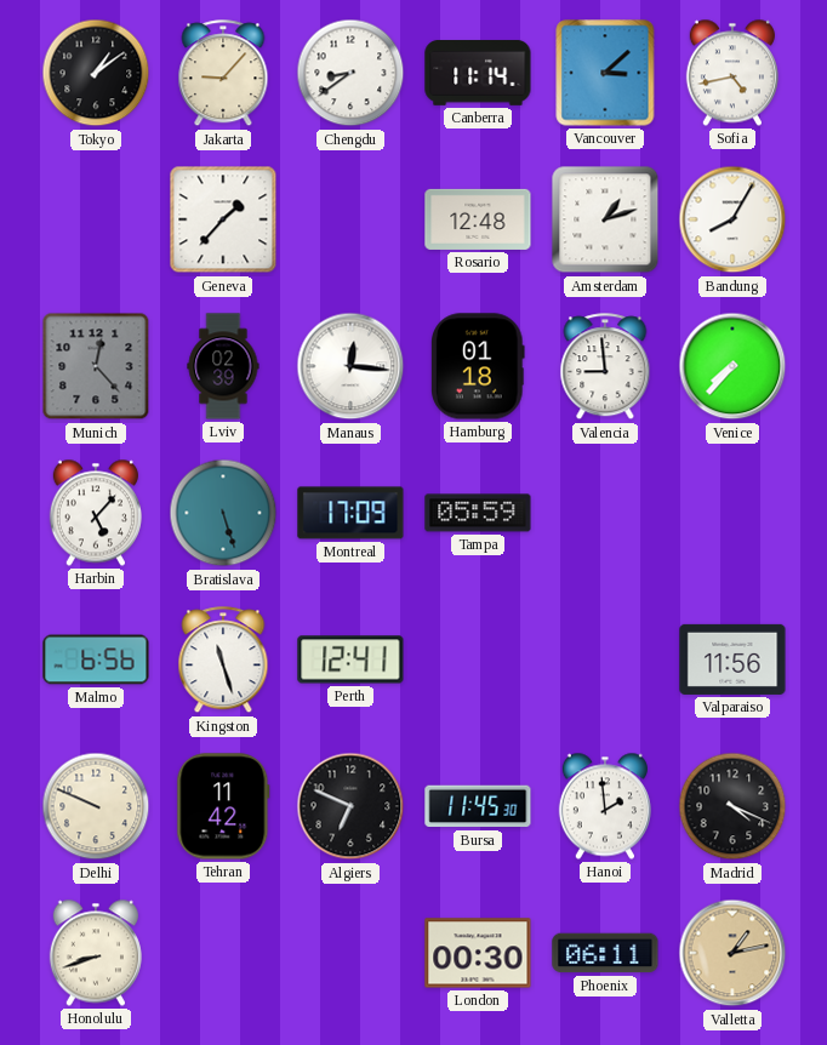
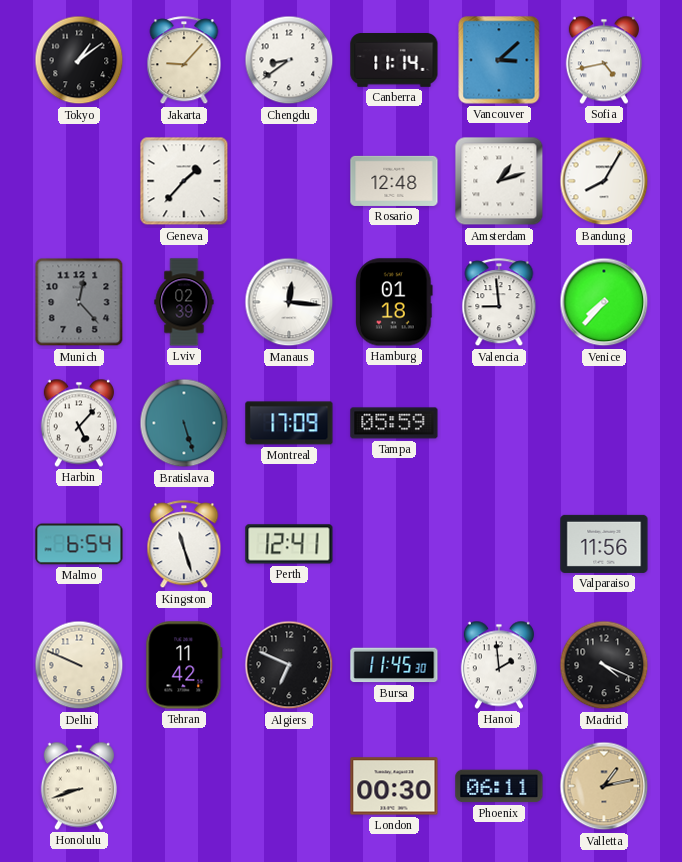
Malmo: 6:56 -> 6:54
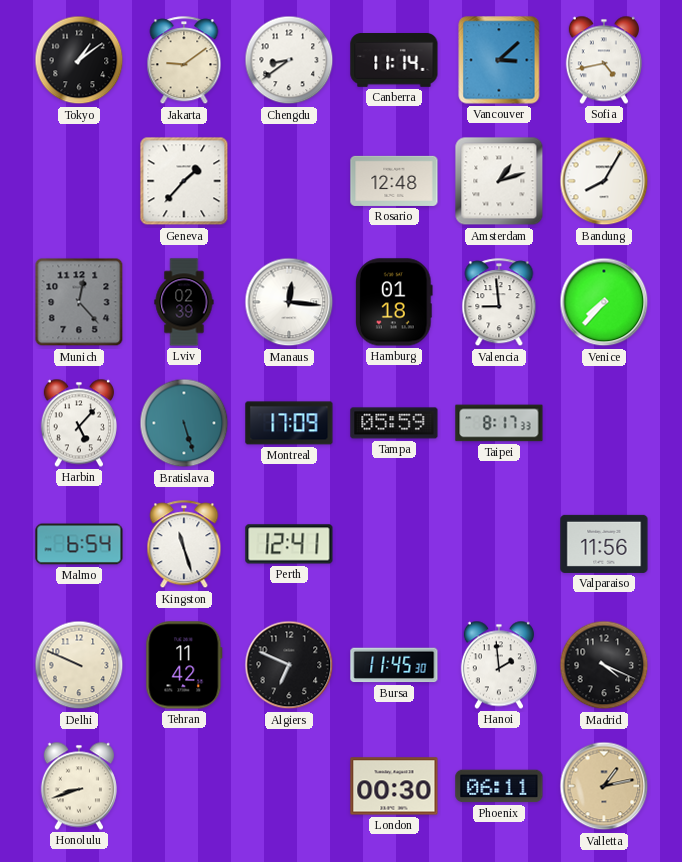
Jakarta: 9:07 -> 9:09
Taipei: none -> 8:17
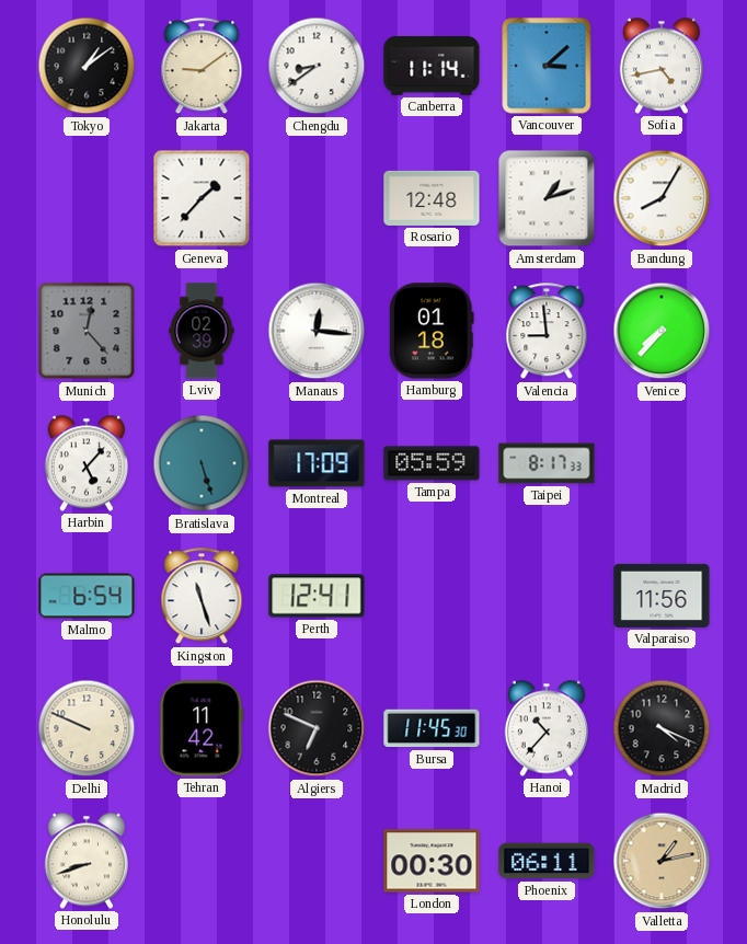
Hanoi: 1:59 -> 10:37
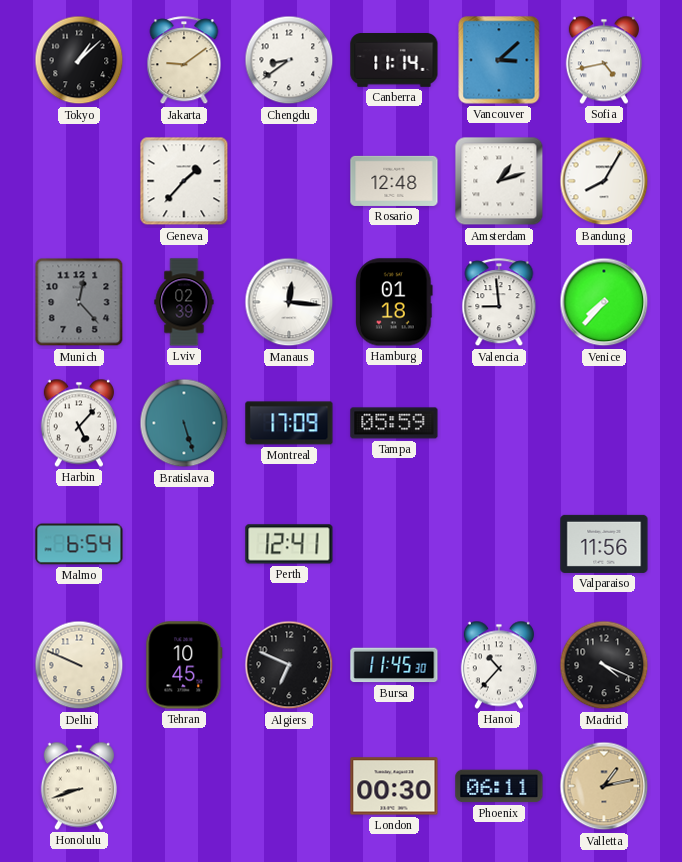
Tokyo: 1:09 -> 1:08
Taipei: 8:17 -> none
Kingston: 11:27 -> none
Tehran: 11:42 -> 10:45
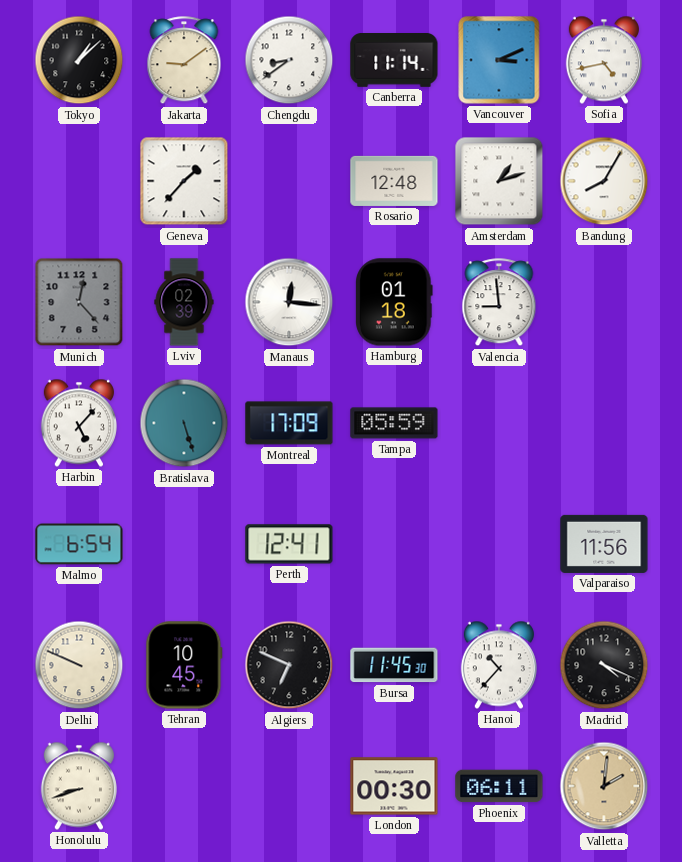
Vancouver: 3:08 -> 3:11
Venice: 7:37 -> none
Valletta: 1:13 -> 2:01
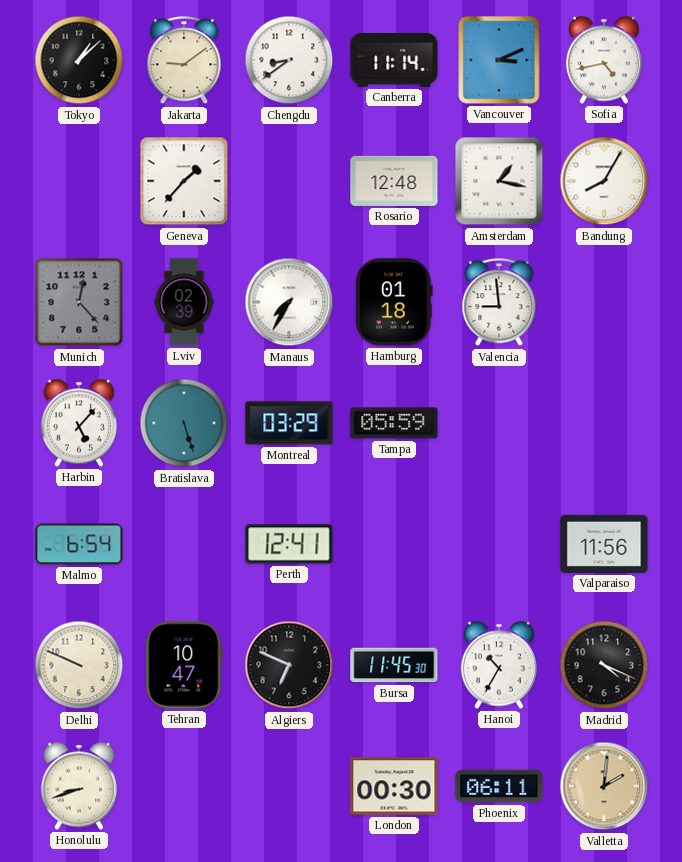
Amsterdam: 1:12 -> 1:17
Manaus: 12:16 -> 7:35
Montreal: 17:09 -> 03:29
Tehran: 10:45 -> 10:47
Hanoi: 10:37 -> 10:35
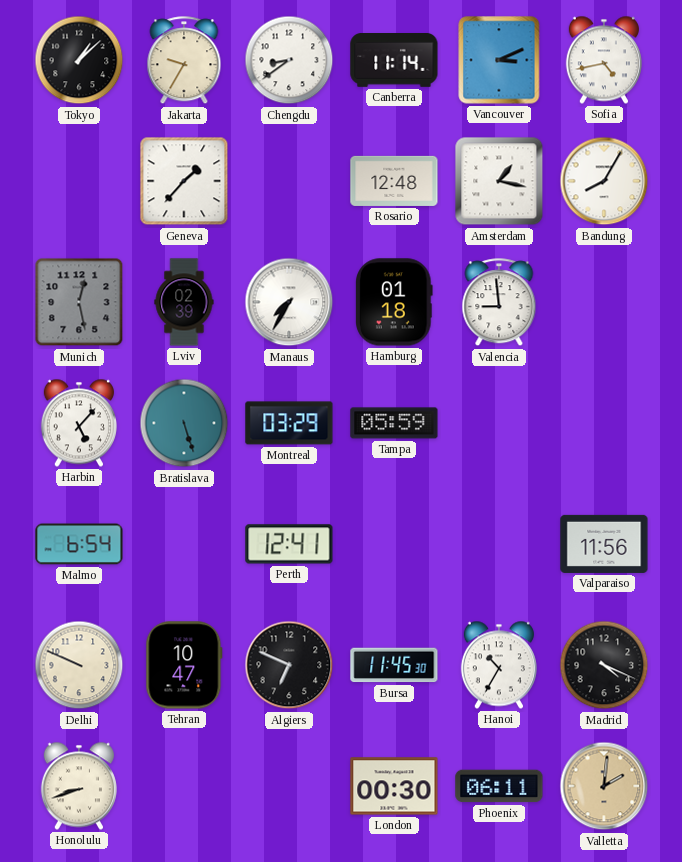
Jakarta: 9:09 -> 9:35
Munich: 12:23 -> 12:28
